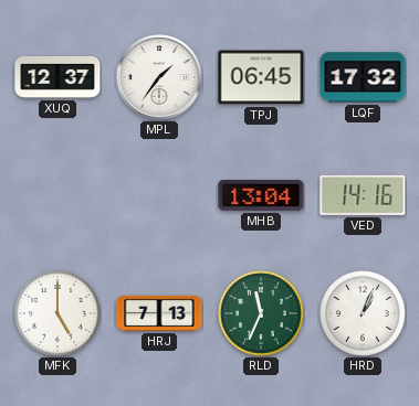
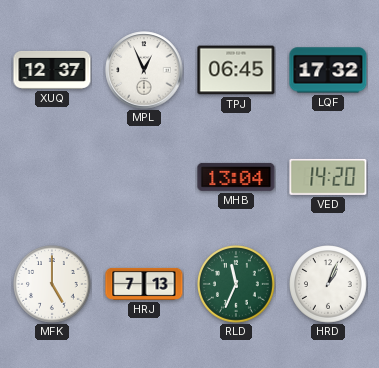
MPL: 1:36 -> 12:56
VED: 14:16 -> 14:20
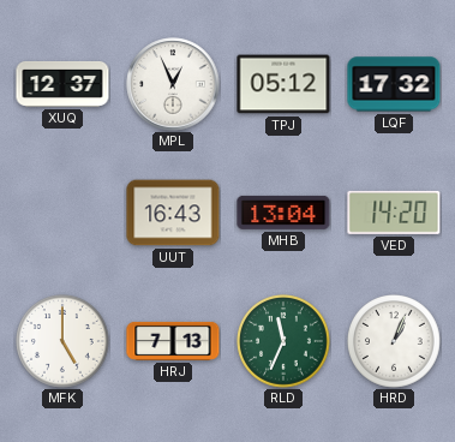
TPJ: 06:45 -> 05:12
UUT: none -> 16:43
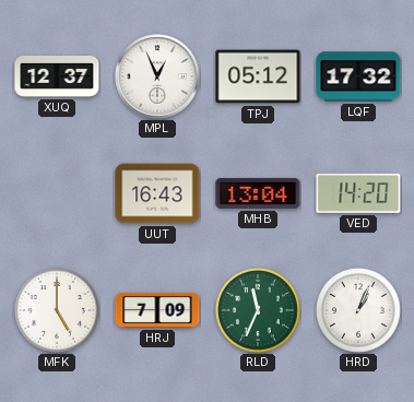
HRJ: 7:13 -> 7:09
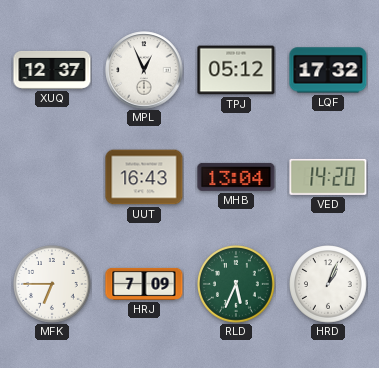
MFK: 5:00 -> 6:45
RLD: 11:34 -> 5:34
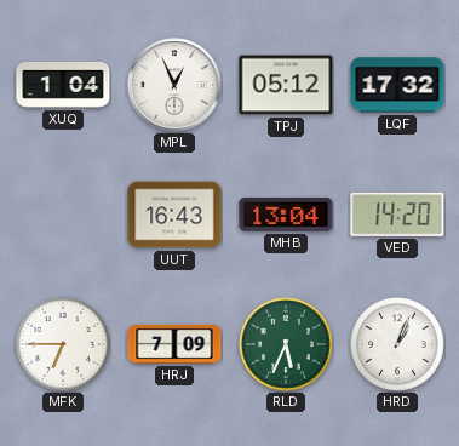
XUQ: 12:37 -> 1:04
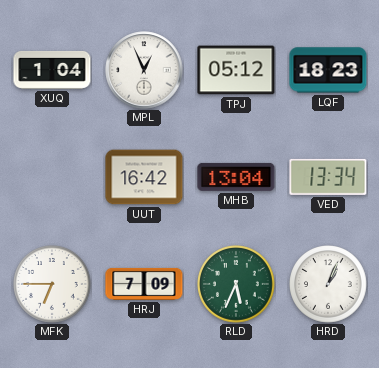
LQF: 17:32 -> 18:23
UUT: 16:43 -> 16:42
VED: 14:20 -> 13:34
